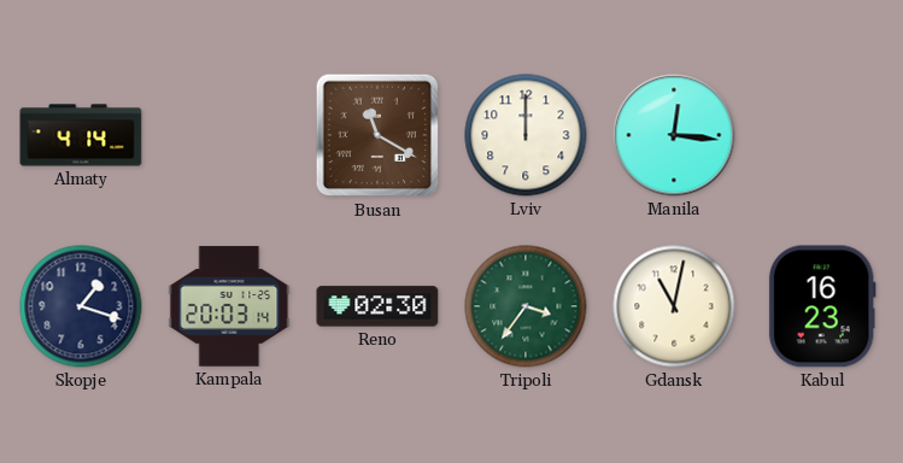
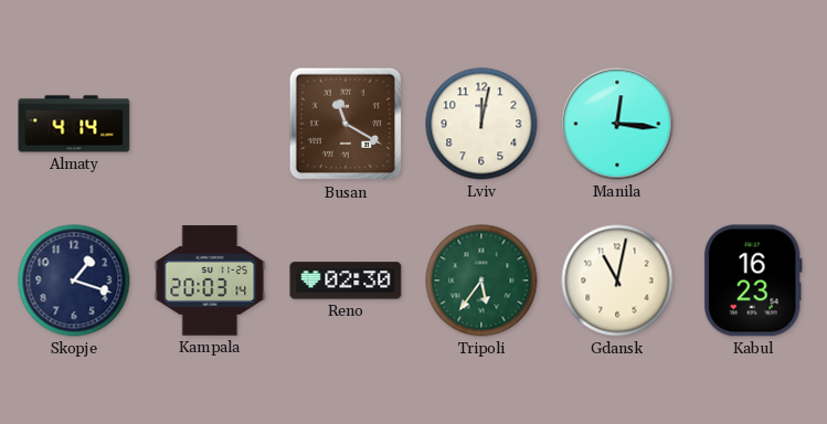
Lviv: 12:00 -> 12:02
Tripoli: 3:36 -> 5:36
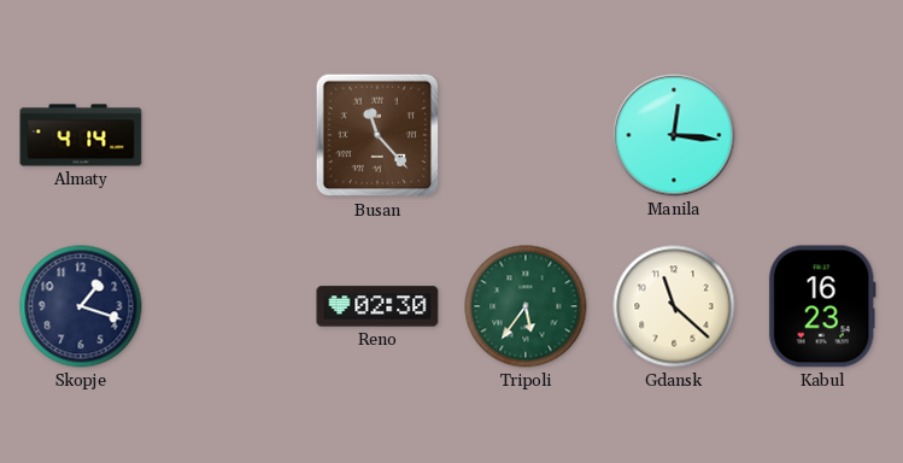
Busan: 11:20 -> 11:23
Lviv: 12:02 -> none
Kampala: 20:03 -> none
Gdansk: 11:02 -> 11:22
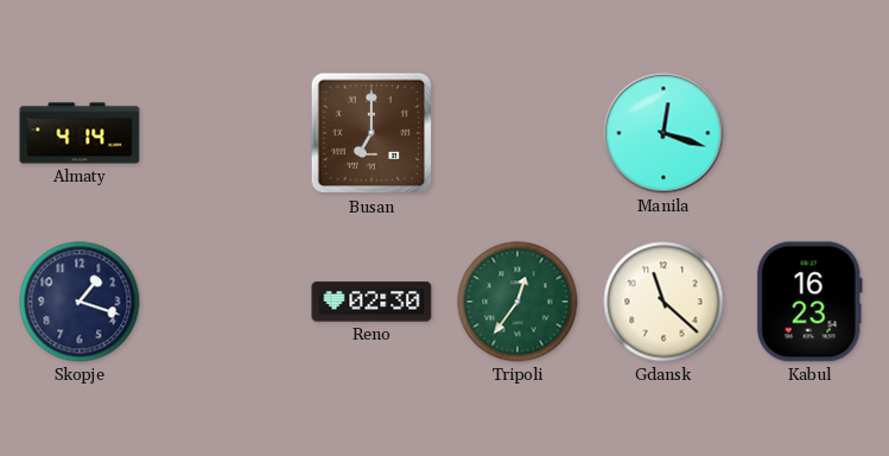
Busan: 11:23 -> 7:00
Manila: 12:16 -> 12:18
Tripoli: 5:36 -> 12:36
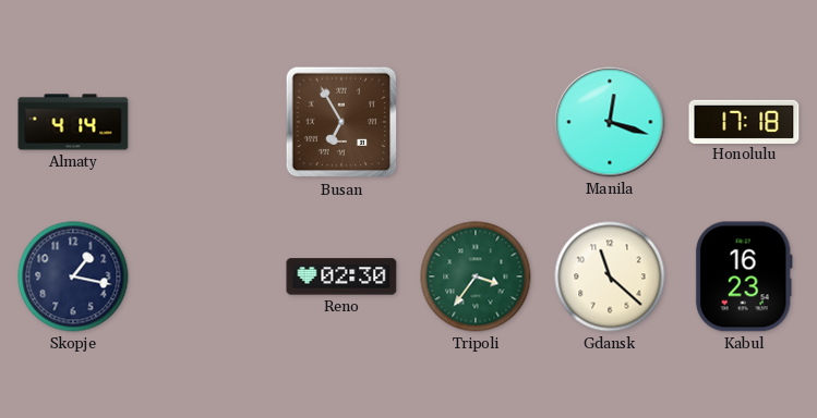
Busan: 7:00 -> 6:55
Honolulu: none -> 17:18
Skopje: 1:18 -> 1:17
Tripoli: 12:36 -> 3:36
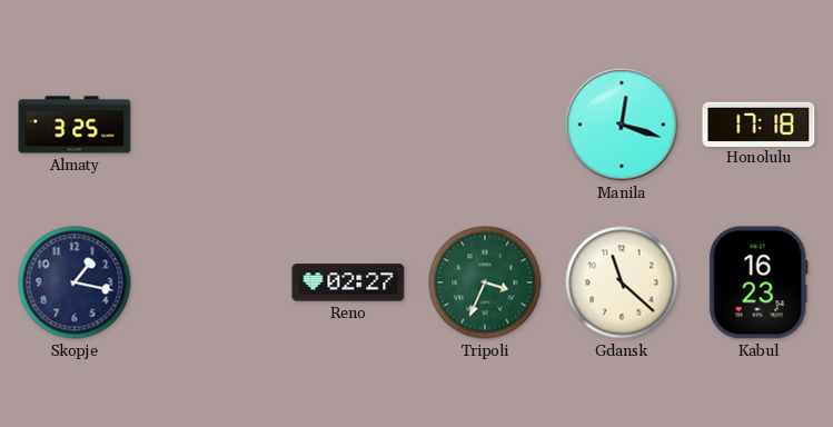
Almaty: 4:14 -> 3:25
Busan: 6:55 -> none
Reno: 02:30 -> 02:27
Tripoli: 3:36 -> 3:34
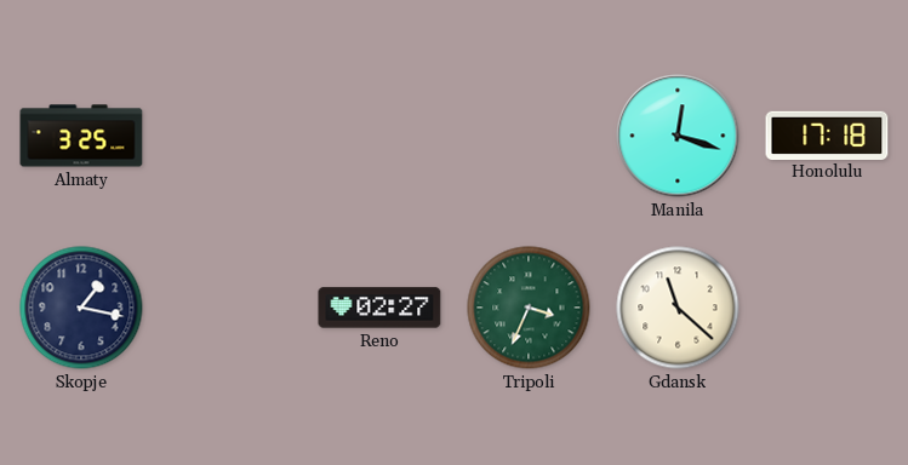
Kabul: 16:23 -> none
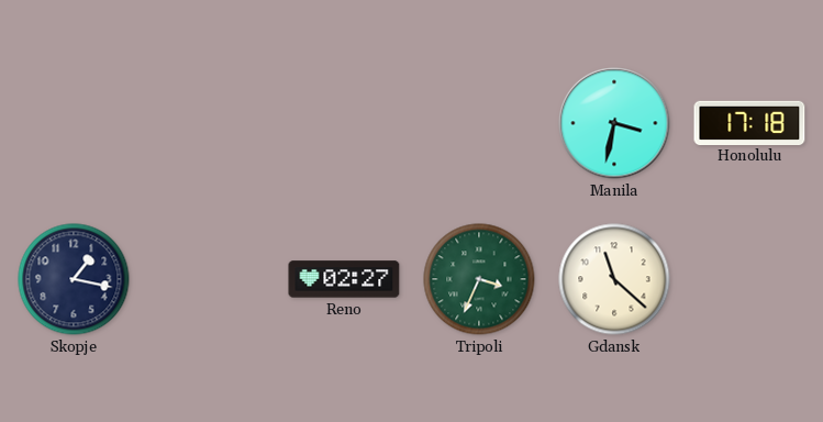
Almaty: 3:25 -> none
Manila: 12:18 -> 3:32
